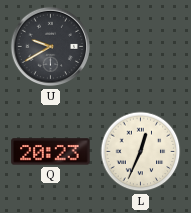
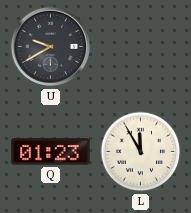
Q: 20:23 -> 01:23
L: 12:34 -> 11:55
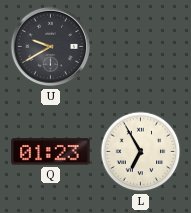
L: 11:55 -> 6:55
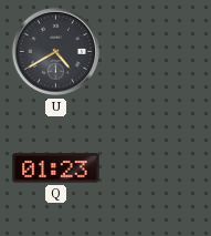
U: 9:40 -> 4:40
L: 6:55 -> none
